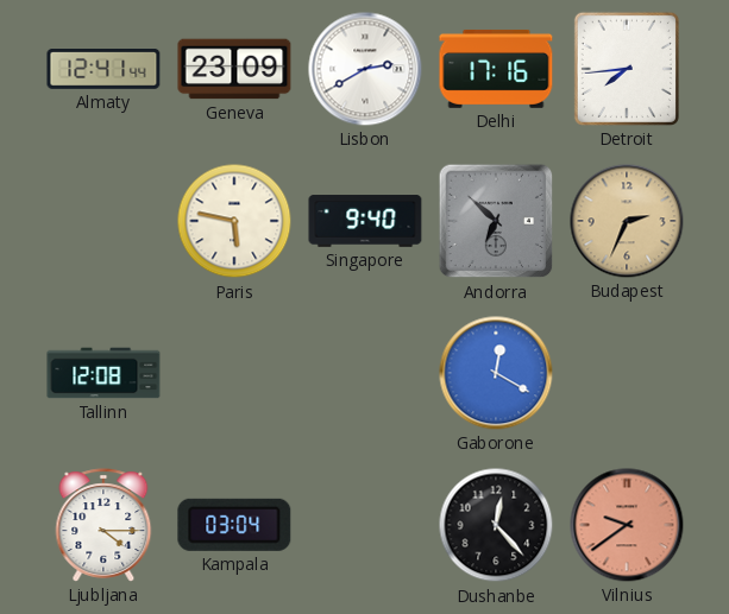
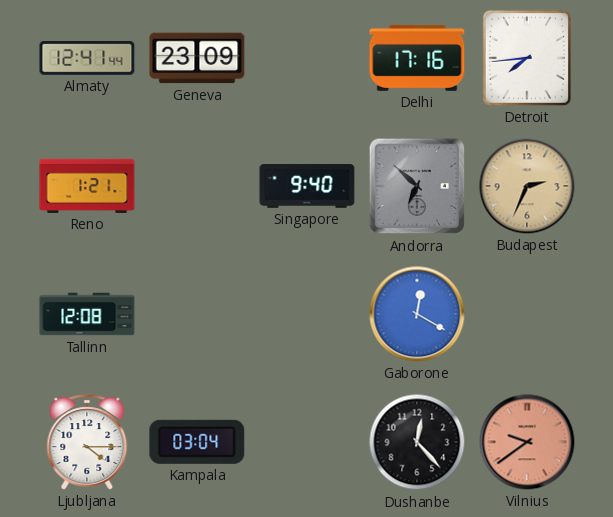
Lisbon: 2:40 -> none
Reno: none -> 1:21
Paris: 5:47 -> none
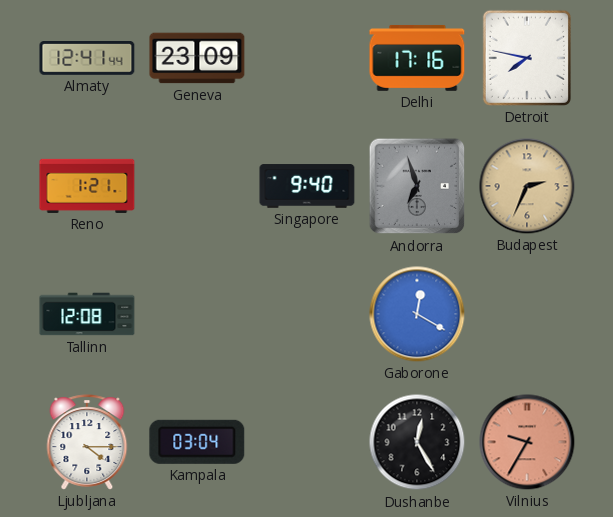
Detroit: 7:44 -> 7:47
Andorra: 6:52 -> 6:57
Dushanbe: 12:23 -> 12:25
Vilnius: 9:39 -> 9:35
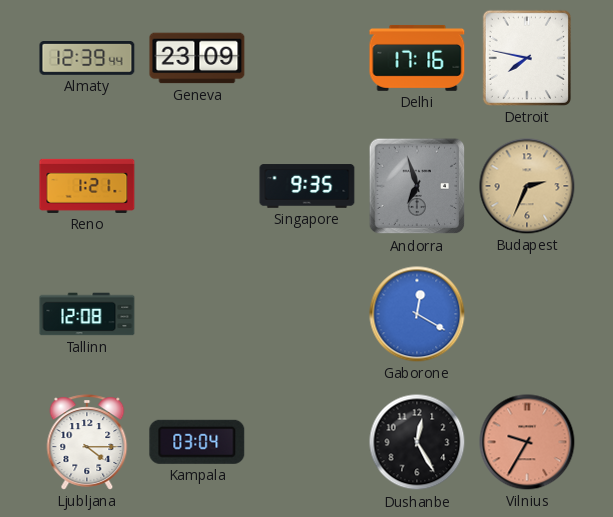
Almaty: 12:41 -> 12:39
Singapore: 9:40 -> 9:35
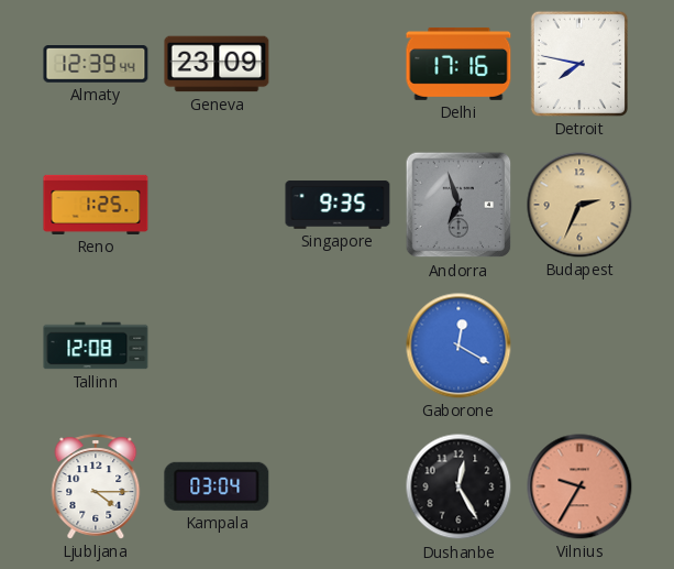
Reno: 1:21 -> 1:25
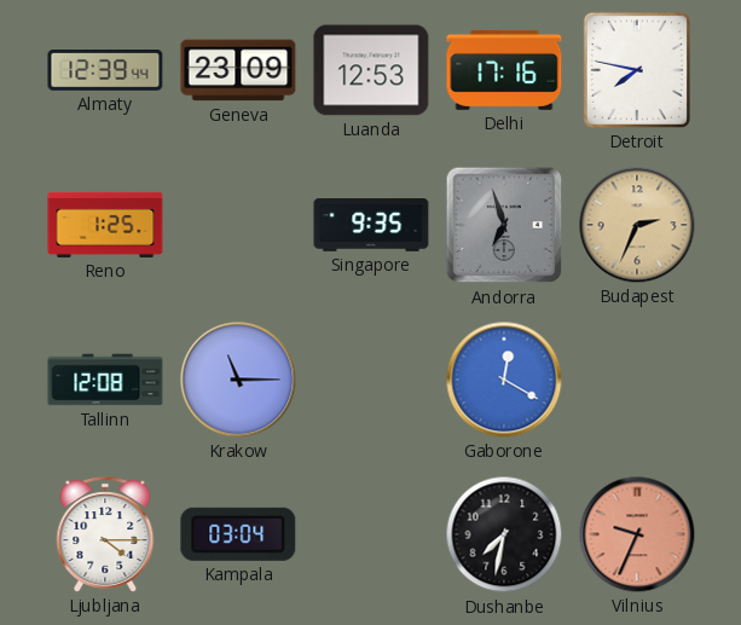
Luanda: none -> 12:53
Krakow: none -> 11:15
Dushanbe: 12:25 -> 7:32
Vilnius: 9:35 -> 9:34
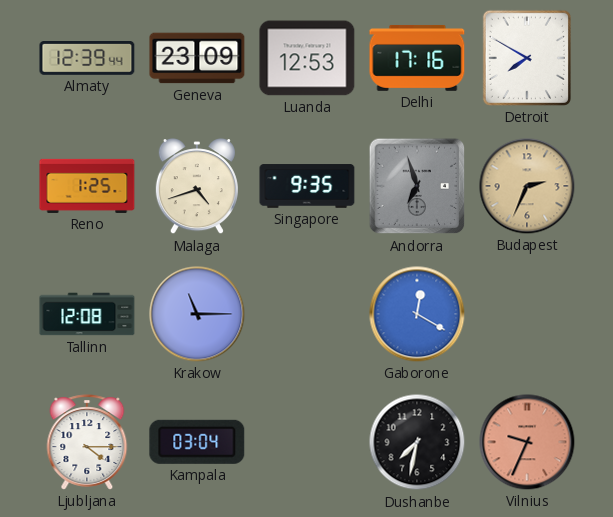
Detroit: 7:47 -> 7:50
Malaga: none -> 4:42
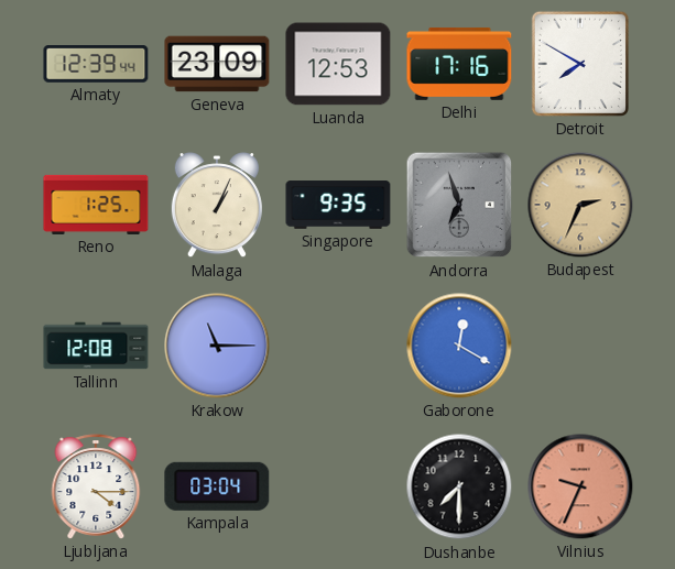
Malaga: 4:42 -> 1:04
Dushanbe: 7:32 -> 7:30
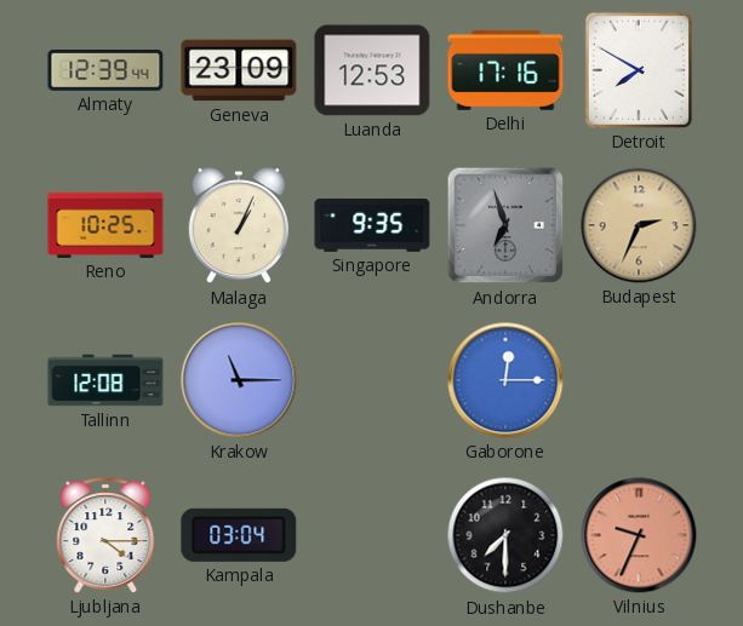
Reno: 1:25 -> 10:25
Gaborone: 12:20 -> 12:15
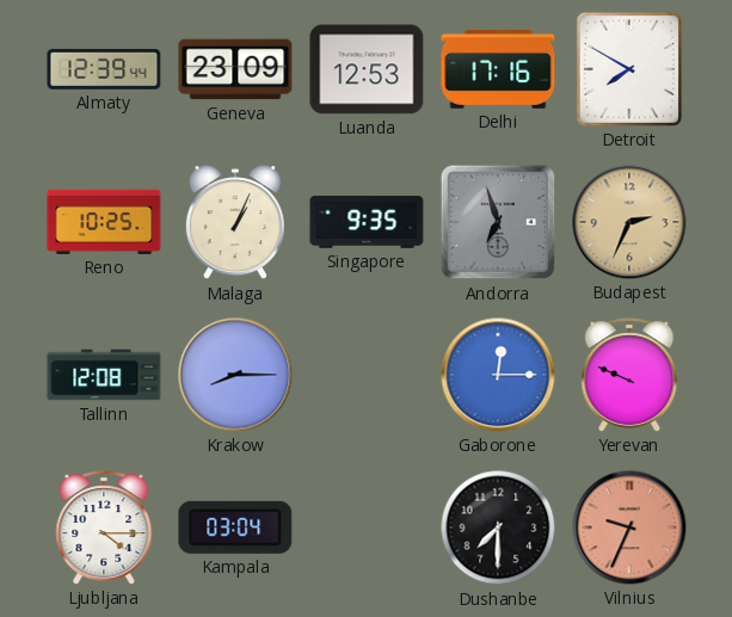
Krakow: 11:15 -> 8:15
Yerevan: none -> 9:49
